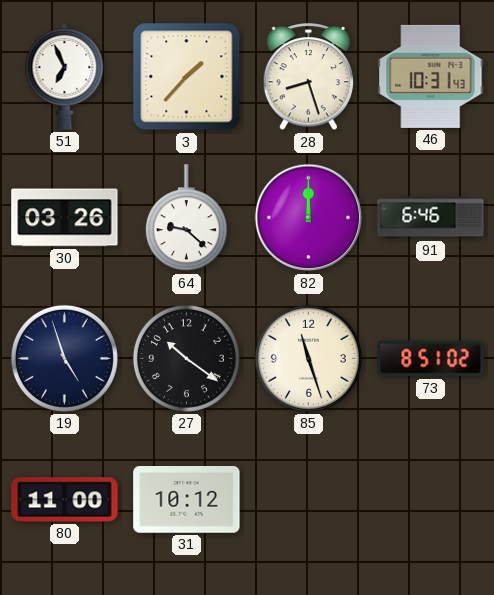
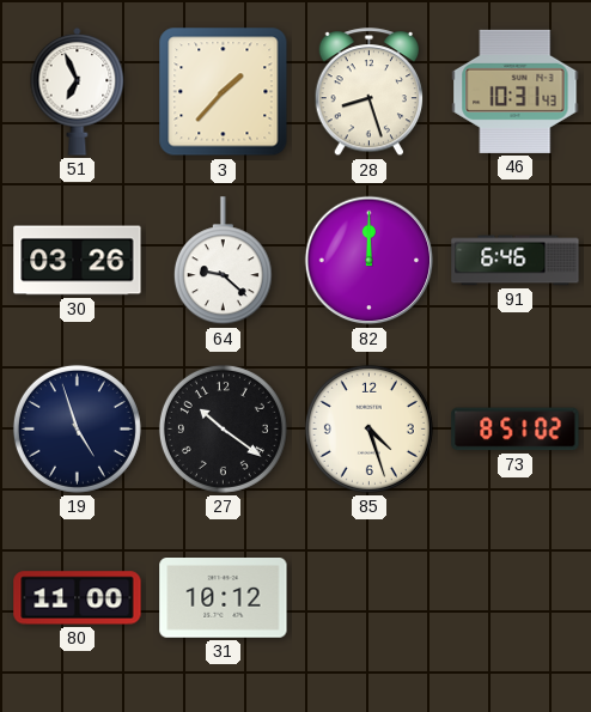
85: 11:27 -> 4:27
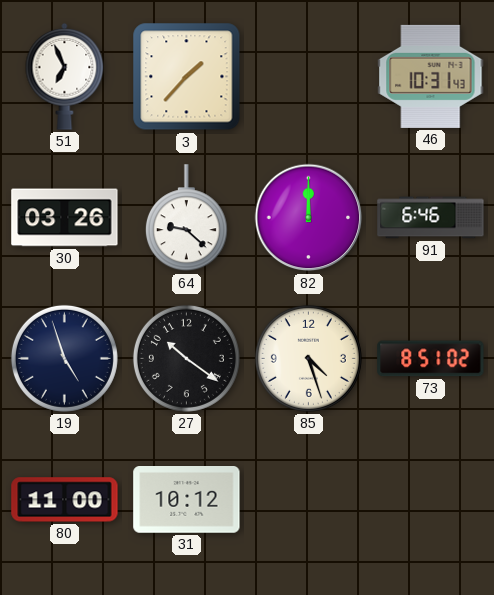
28: 8:27 -> none
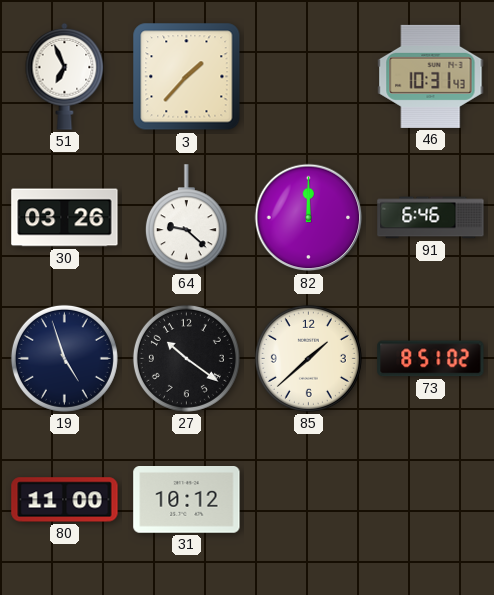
85: 4:27 -> 1:38
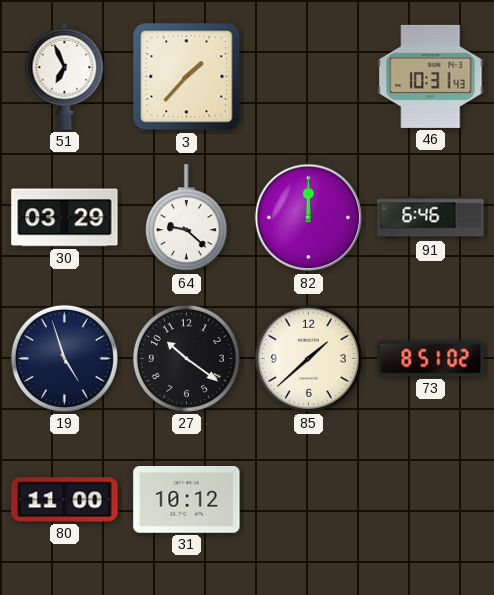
30: 03:26 -> 03:29
